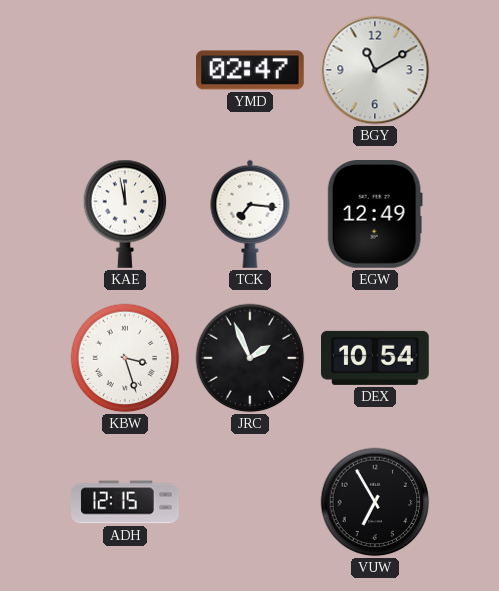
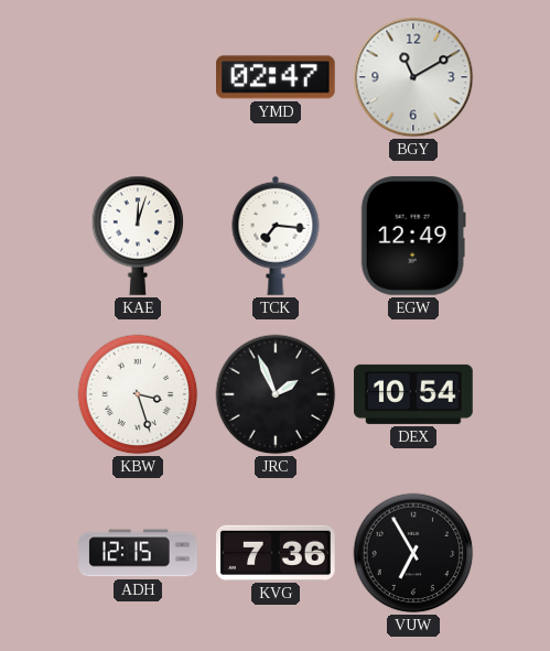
KAE: 11:58 -> 12:03
KVG: none -> 7:36
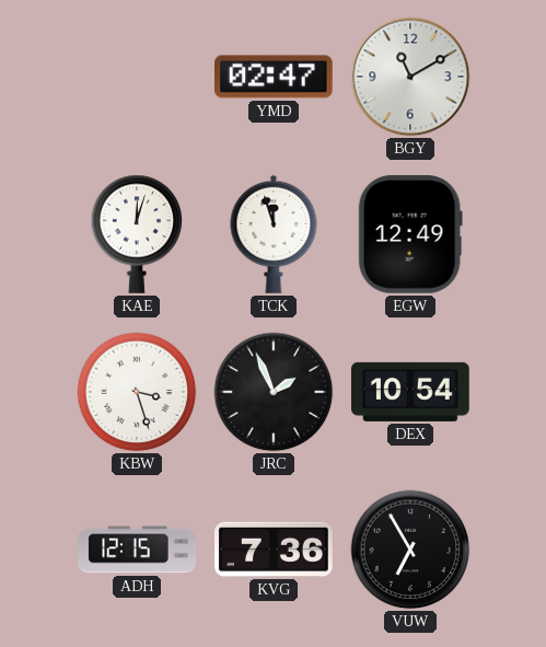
TCK: 7:16 -> 11:57
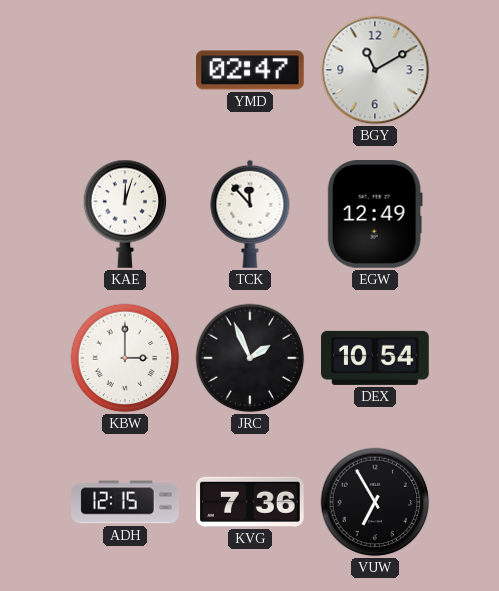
TCK: 11:57 -> 11:53
KBW: 3:27 -> 3:00
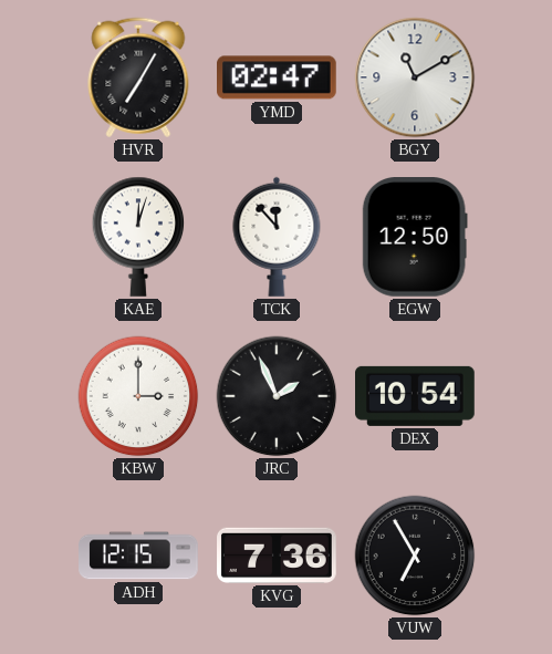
HVR: none -> 7:05
EGW: 12:49 -> 12:50
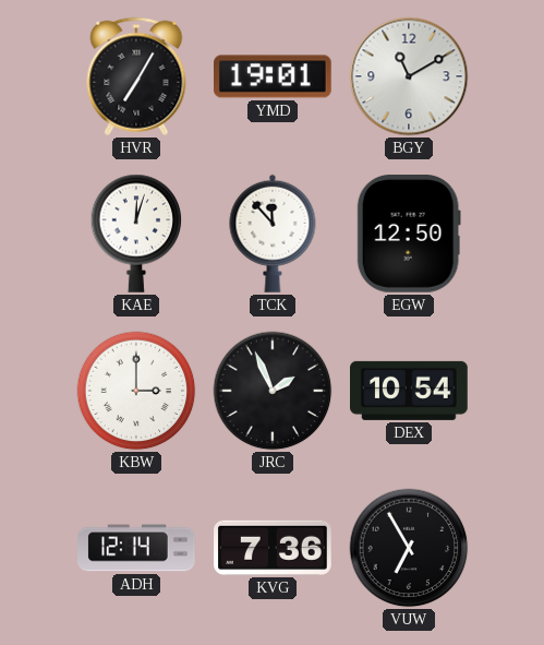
YMD: 02:47 -> 19:01
ADH: 12:15 -> 12:14
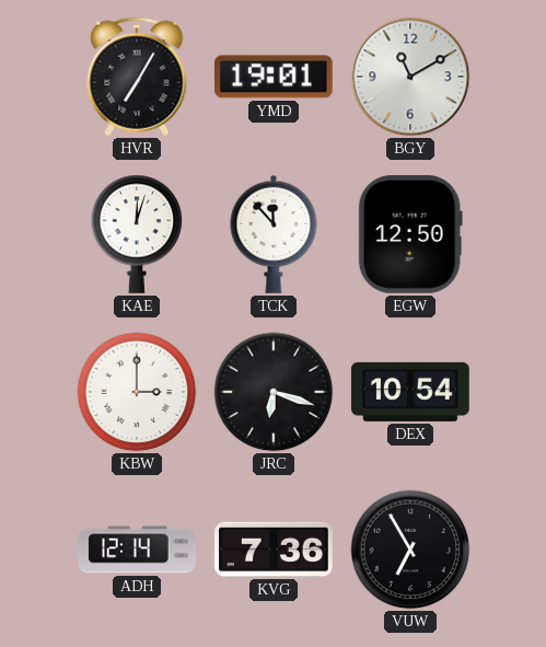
JRC: 1:56 -> 6:18
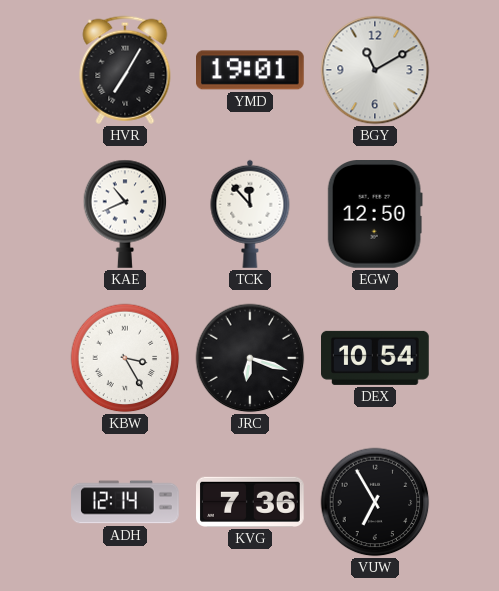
KAE: 12:03 -> 10:41
KBW: 3:00 -> 3:25
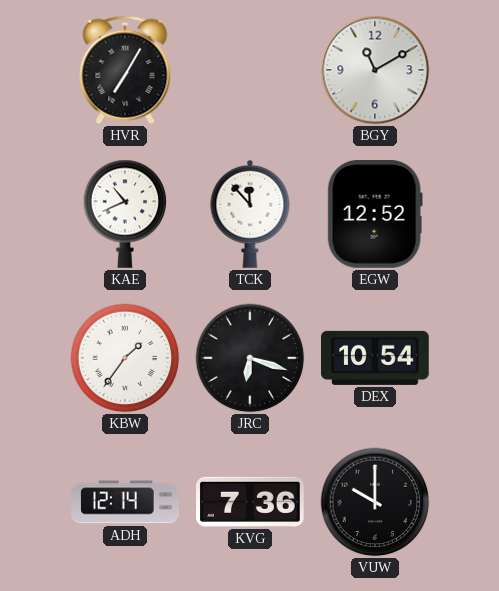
YMD: 19:01 -> none
EGW: 12:50 -> 12:52
KBW: 3:25 -> 1:36
VUW: 6:55 -> 10:00
